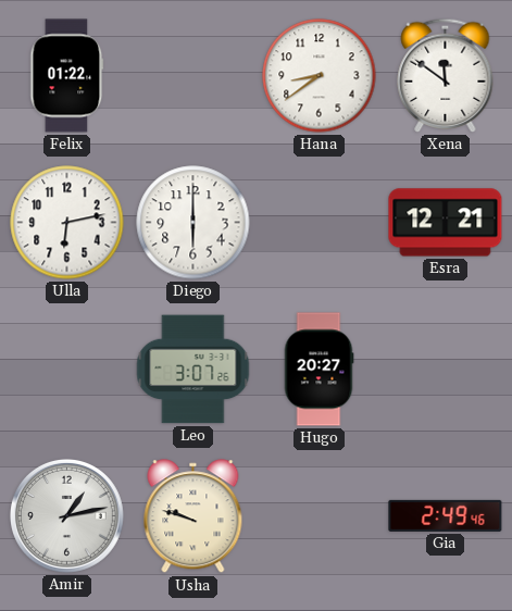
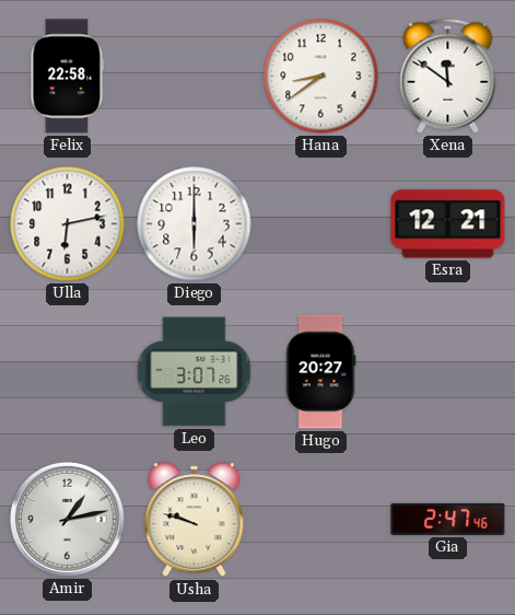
Felix: 01:22 -> 22:58
Gia: 2:49 -> 2:47
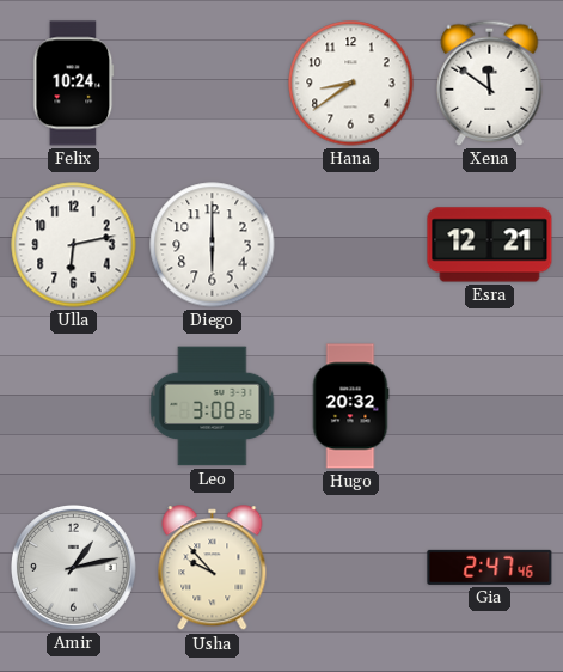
Felix: 22:58 -> 10:24
Leo: 3:07 -> 3:08
Hugo: 20:27 -> 20:32
Usha: 9:48 -> 9:53
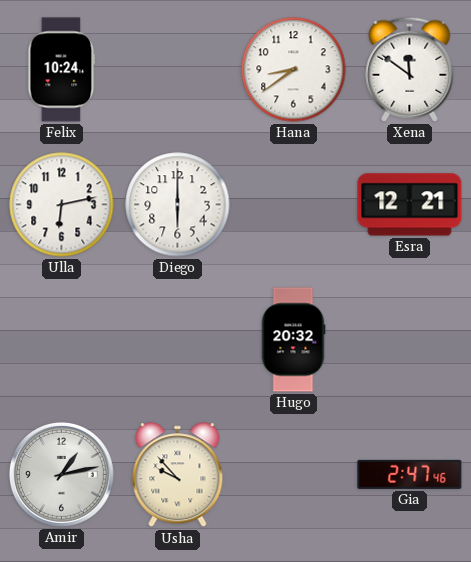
Leo: 3:08 -> none
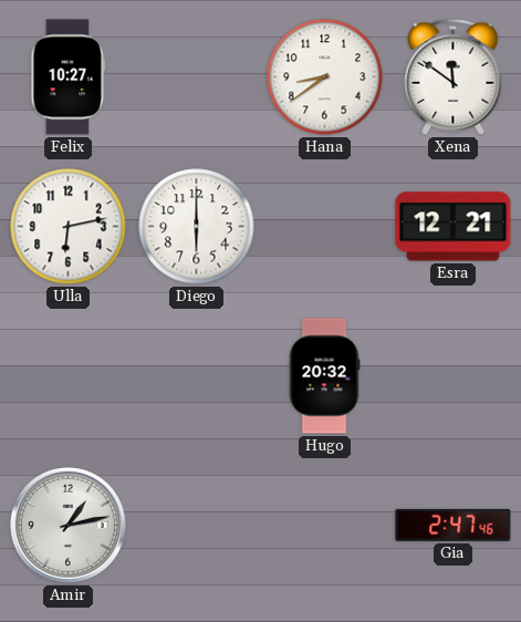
Felix: 10:24 -> 10:27
Usha: 9:53 -> none
